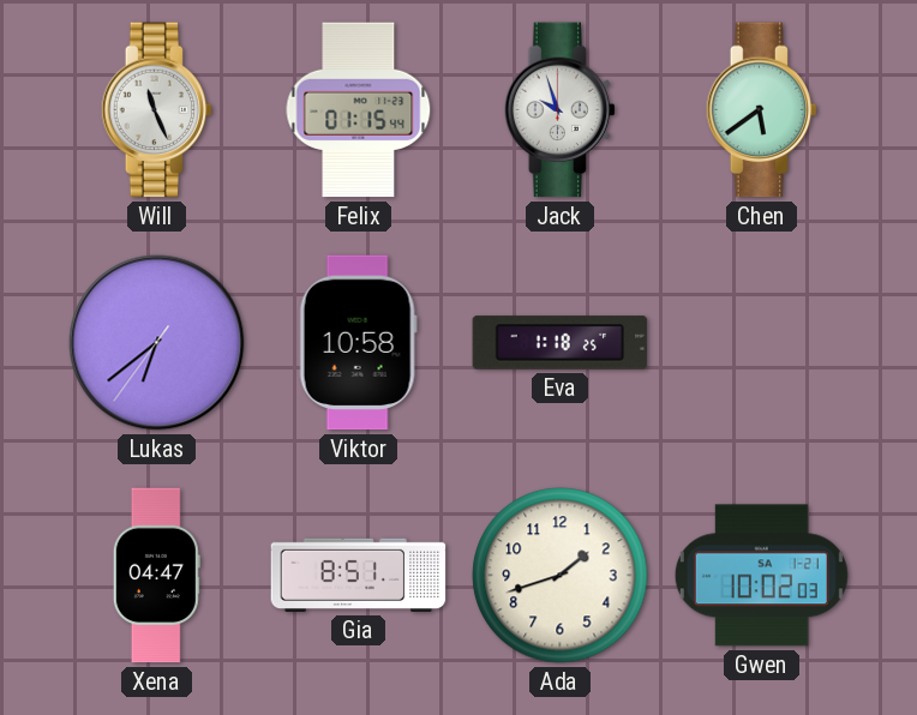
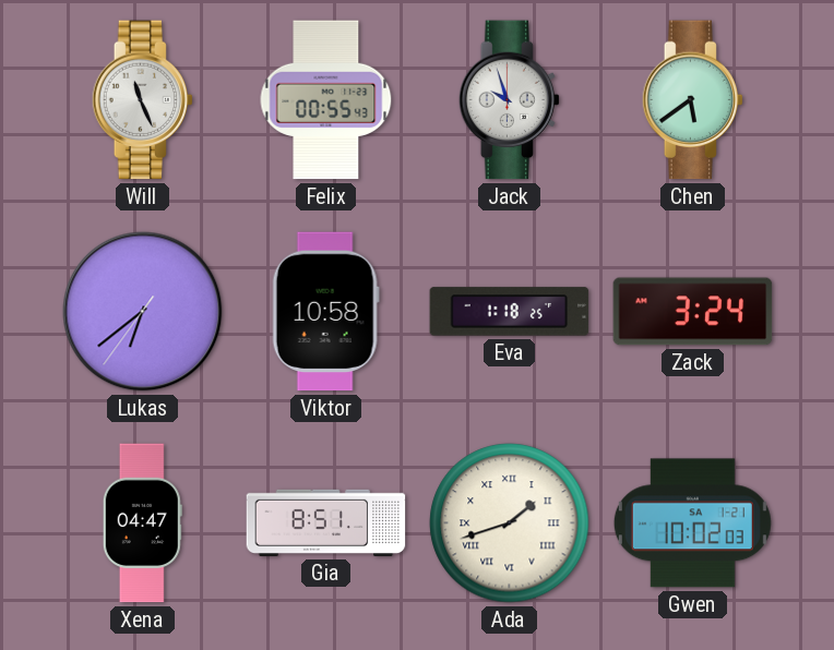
Felix: 01:15 -> 00:55
Zack: none -> 3:24
Ada numerals: Arabic -> Roman
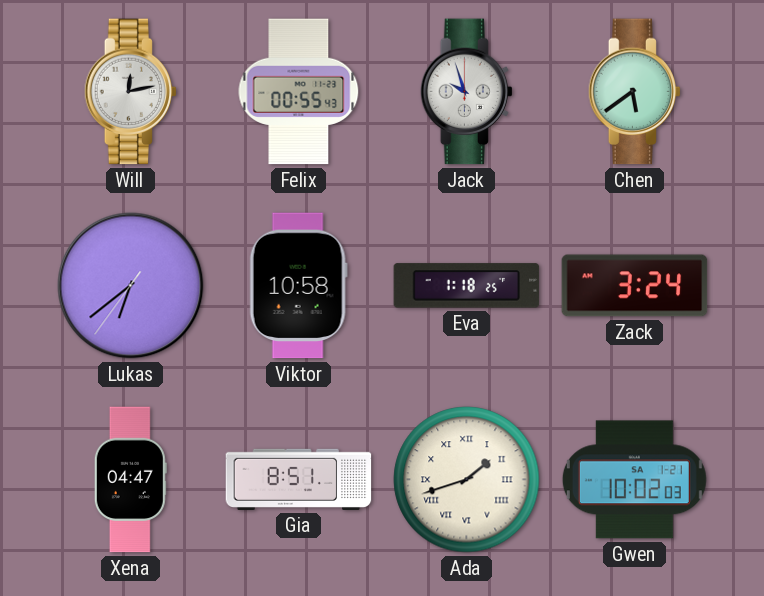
Will: 11:26 -> 12:13
